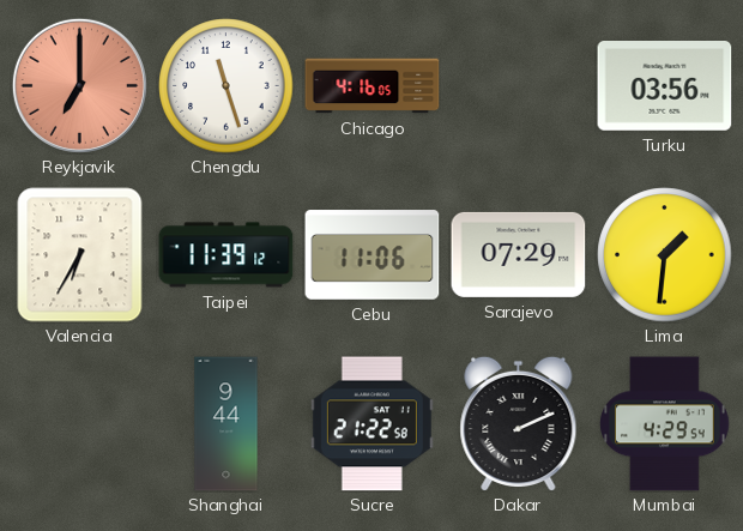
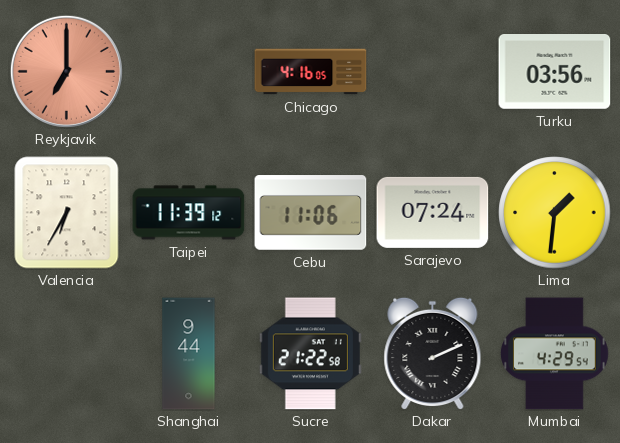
Chengdu: 11:27 -> none
Sarajevo: 07:29 -> 07:24
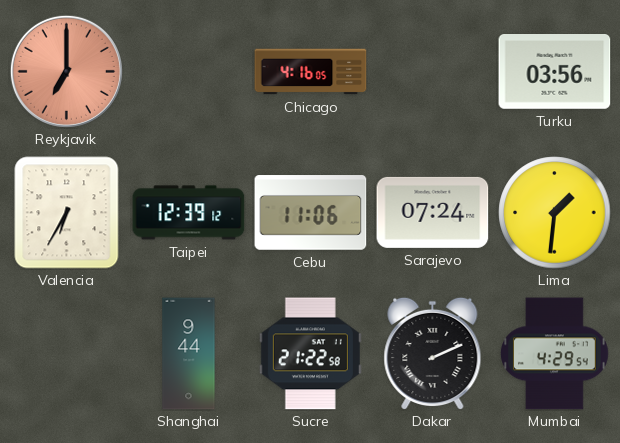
Taipei: 11:39 -> 12:39
